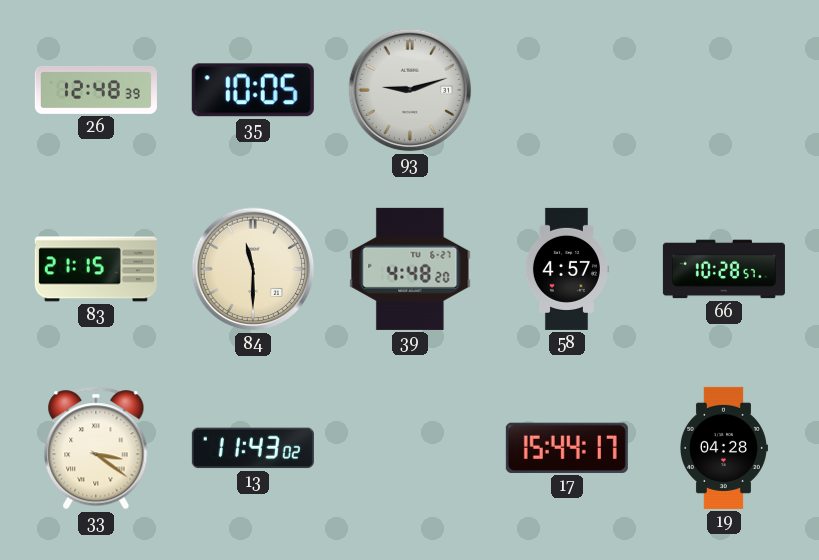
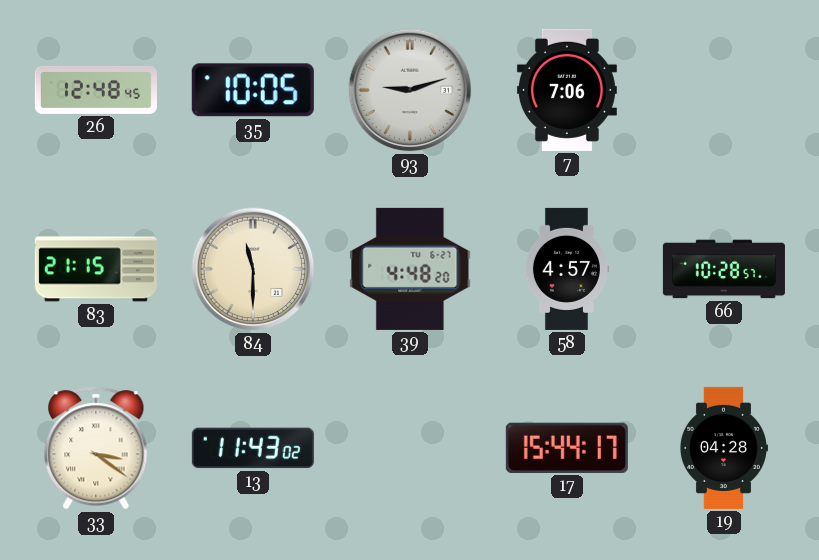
26: 12:48:39 -> 12:48:45
7: none -> 7:06
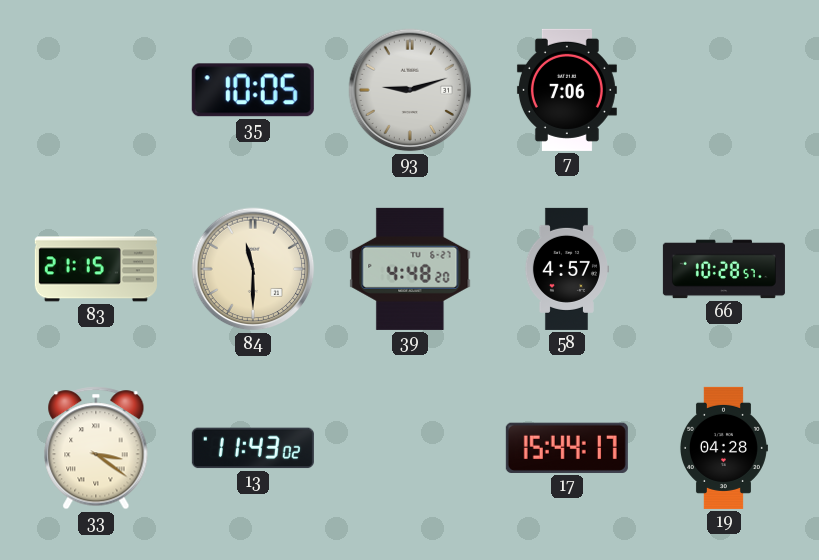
26: 12:48 -> none
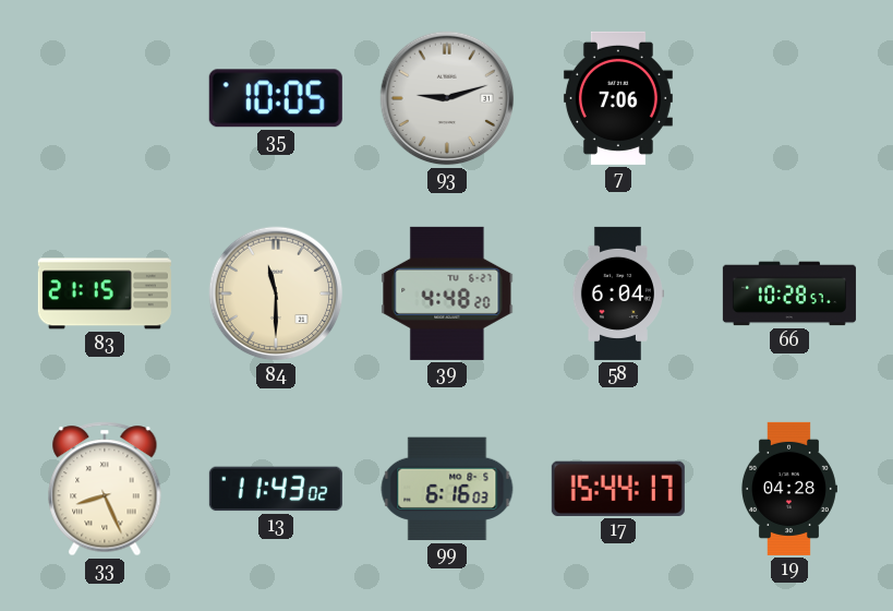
58: 4:57 -> 6:04
33: 3:21 -> 8:26
99: none -> 6:16
